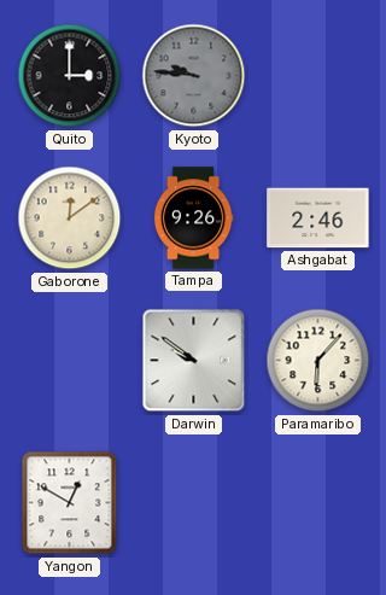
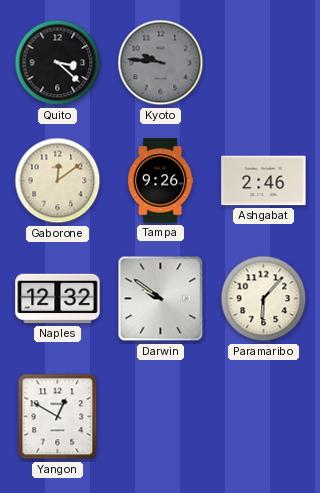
Quito: 3:00 -> 3:22
Naples: none -> 12:32
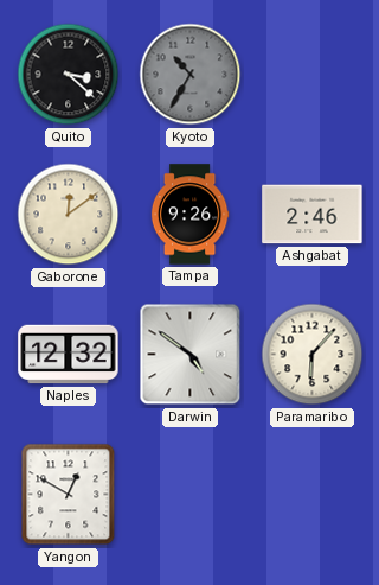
Kyoto: 9:46 -> 10:35
Darwin: 9:51 -> 4:51
